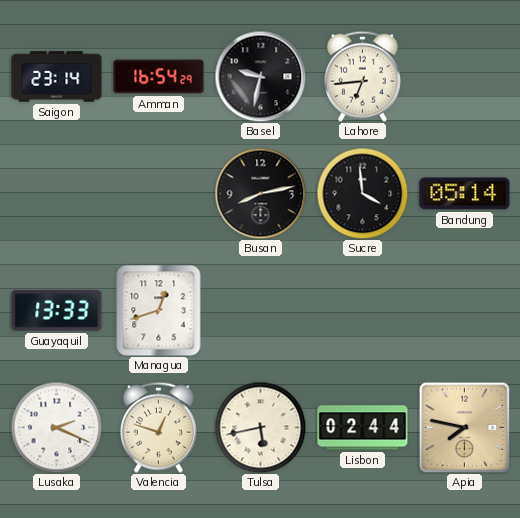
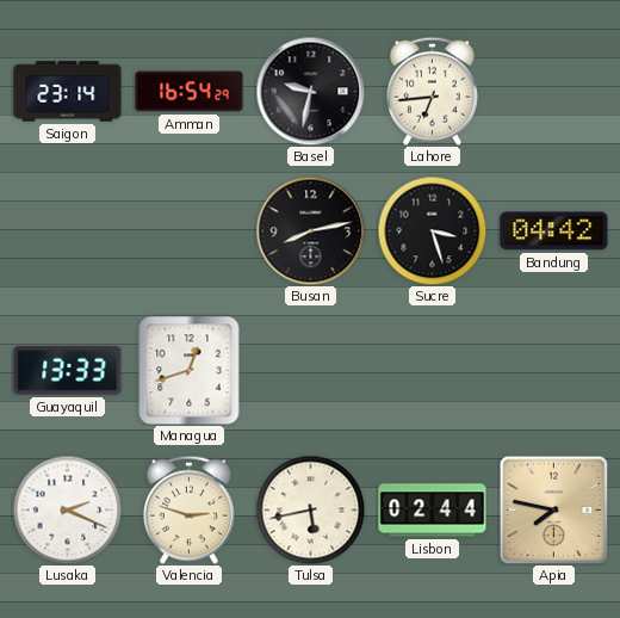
Sucre: 3:59 -> 3:27
Bandung: 05:14 -> 04:42
Valencia: 12:48 -> 2:48
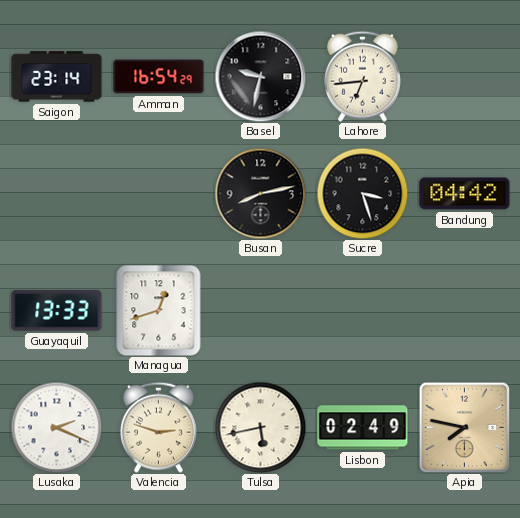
Lisbon: 02:44 -> 02:49
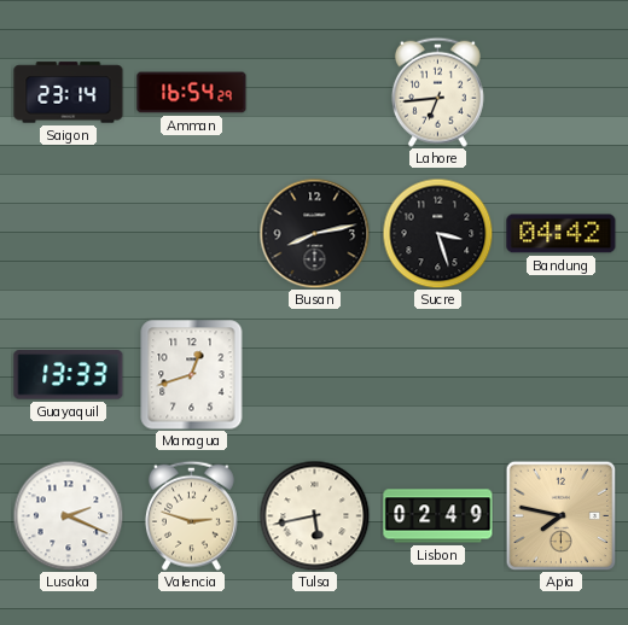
Basel: 9:32 -> none
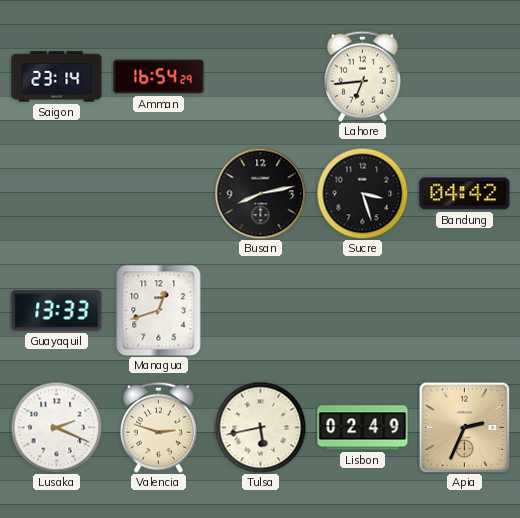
Apia: 7:47 -> 2:34
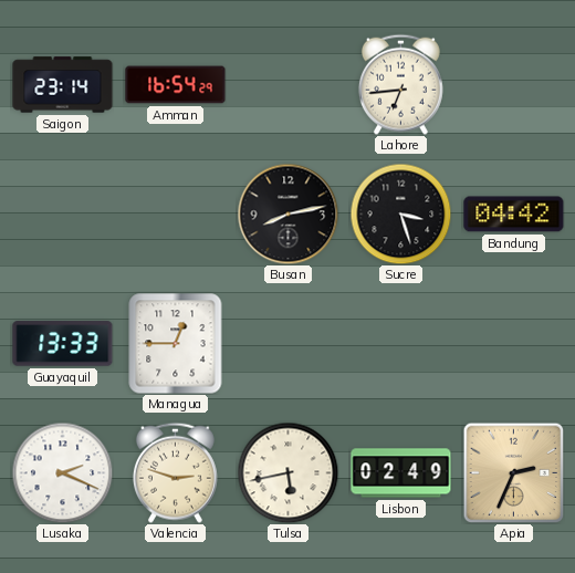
Managua: 12:42 -> 12:45
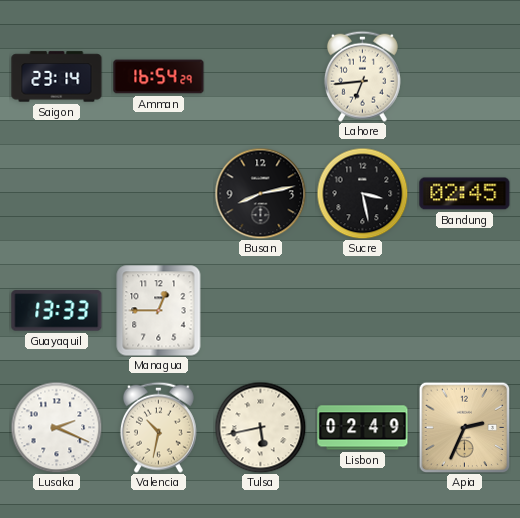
Sucre: 3:27 -> 3:28
Bandung: 04:42 -> 02:45
Valencia: 2:48 -> 10:32
